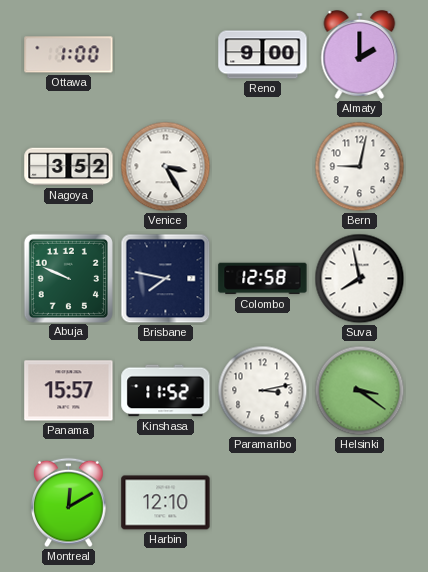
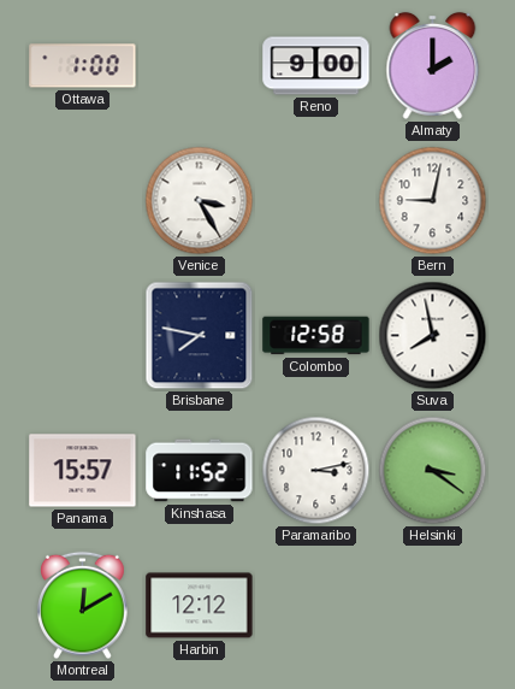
Nagoya: 3:52 -> none
Abuja: 9:49 -> none
Harbin: 12:10 -> 12:12
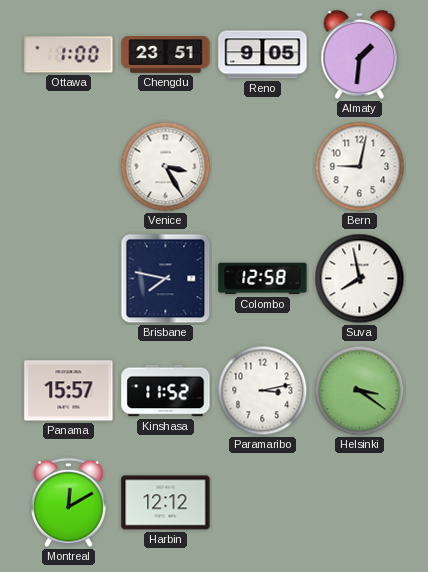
Chengdu: none -> 23:51
Reno: 9:00 -> 9:05
Almaty: 2:00 -> 1:31
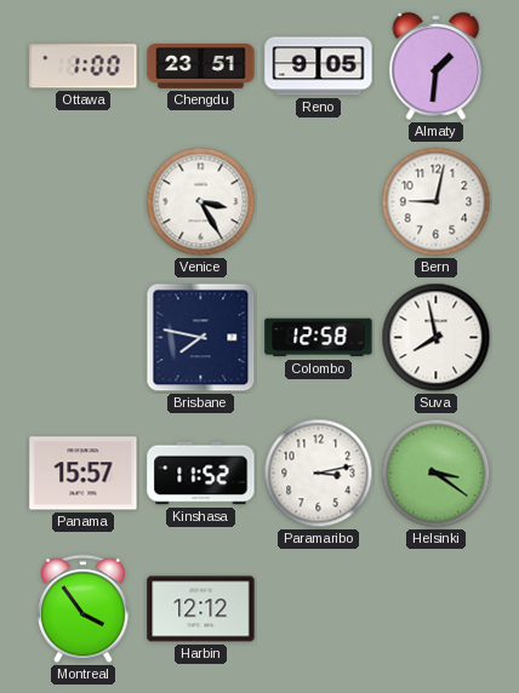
Montreal: 12:10 -> 3:54
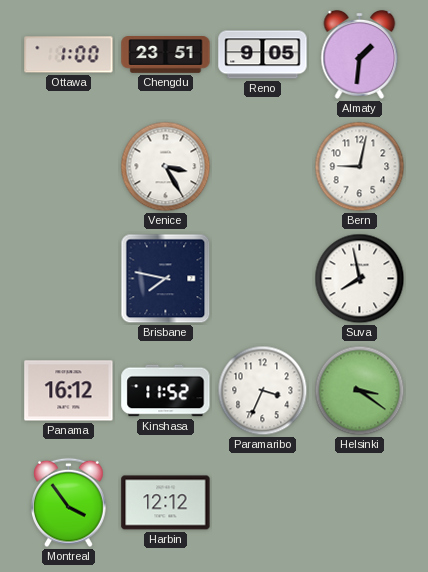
Colombo: 12:58 -> none
Panama: 15:57 -> 16:12
Paramaribo: 3:13 -> 3:34
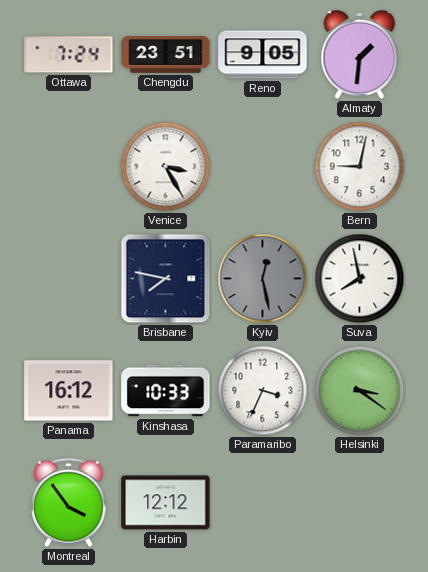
Ottawa: 1:00 -> 7:24
Kyiv: none -> 12:28
Kinshasa: 11:52 -> 10:33
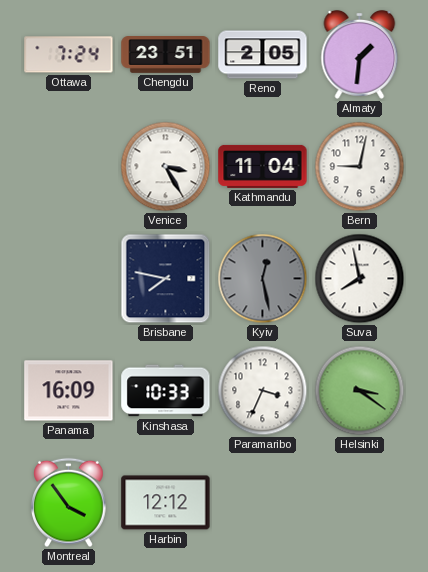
Reno: 9:05 -> 2:05
Kathmandu: none -> 11:04
Panama: 16:12 -> 16:09
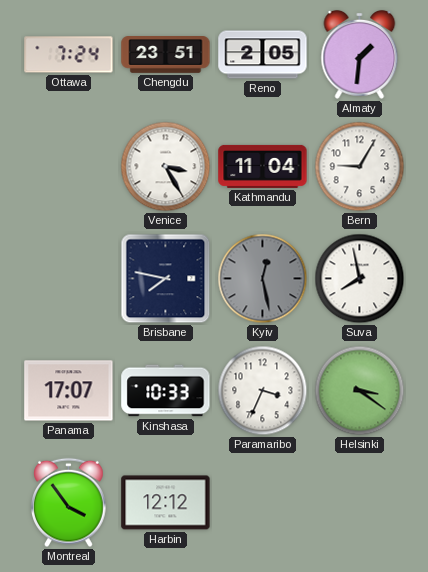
Bern: 9:02 -> 9:05
Panama: 16:09 -> 17:07
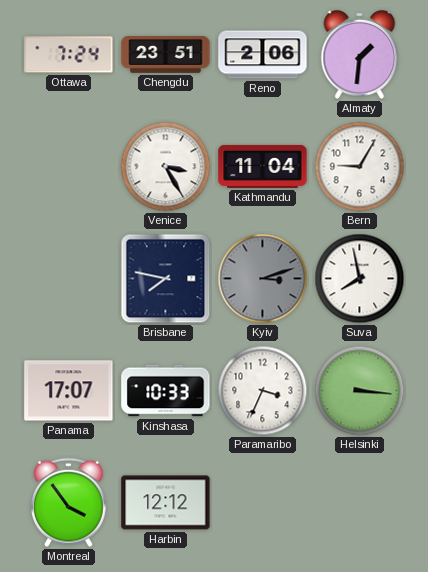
Reno: 2:05 -> 2:06
Kyiv: 12:28 -> 3:12
Helsinki: 3:21 -> 3:16
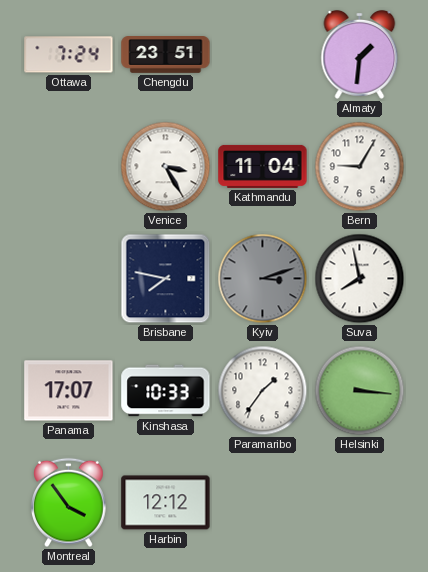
Reno: 2:06 -> none
Paramaribo: 3:34 -> 1:36
